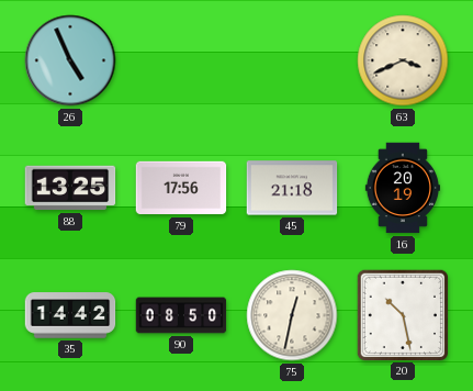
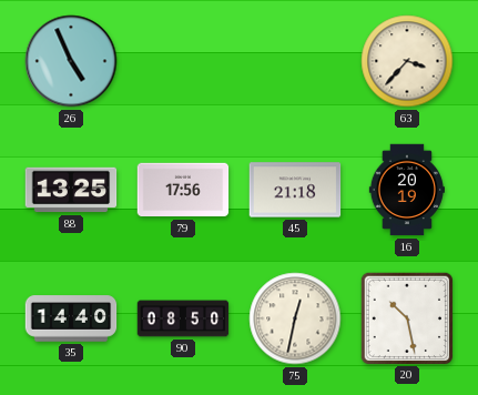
63: 3:41 -> 3:37
35: 14:42 -> 14:40
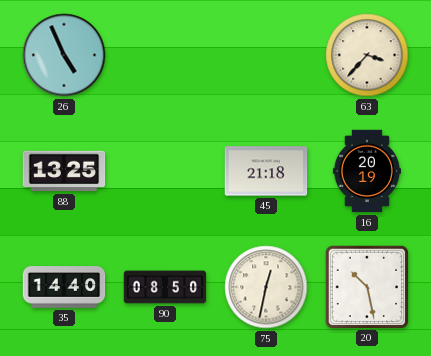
79: 17:56 -> none
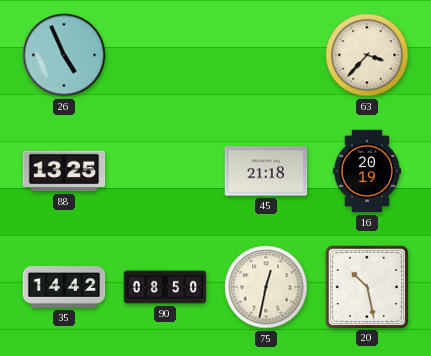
35: 14:40 -> 14:42
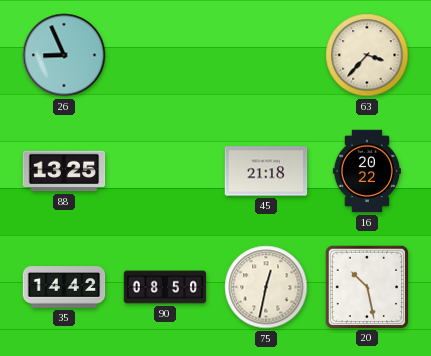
26: 4:56 -> 8:56
16: 20:19 -> 20:22
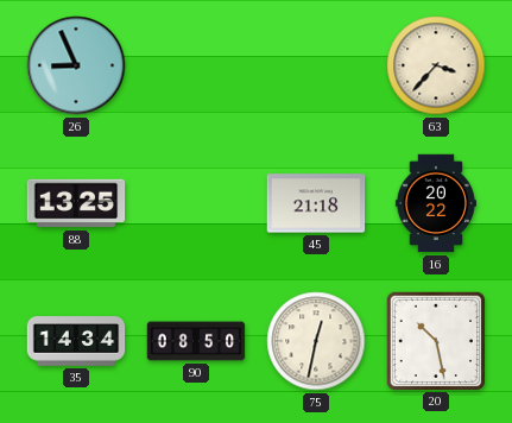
35: 14:42 -> 14:34
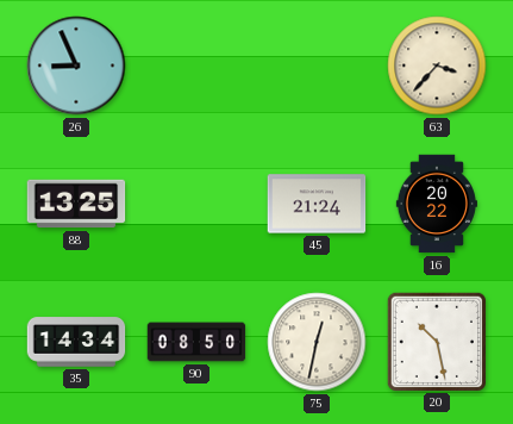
45: 21:18 -> 21:24
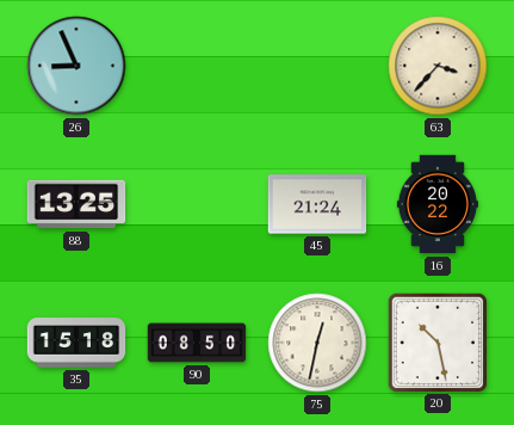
35: 14:34 -> 15:18
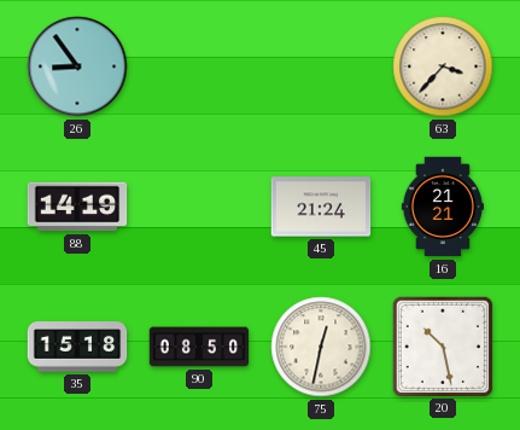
26: 8:56 -> 8:54
88: 13:25 -> 14:19
16: 20:22 -> 21:21
